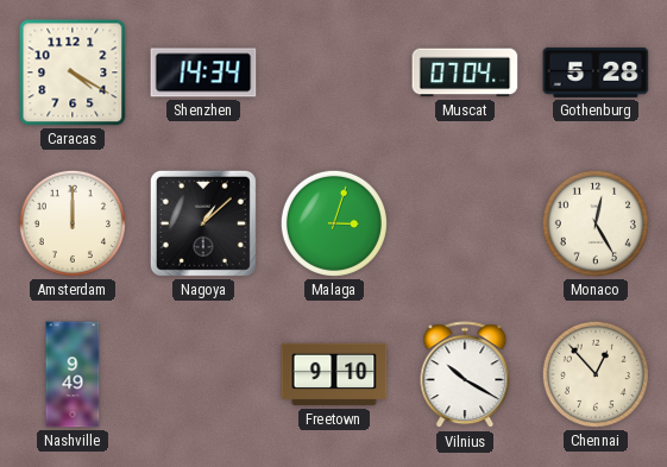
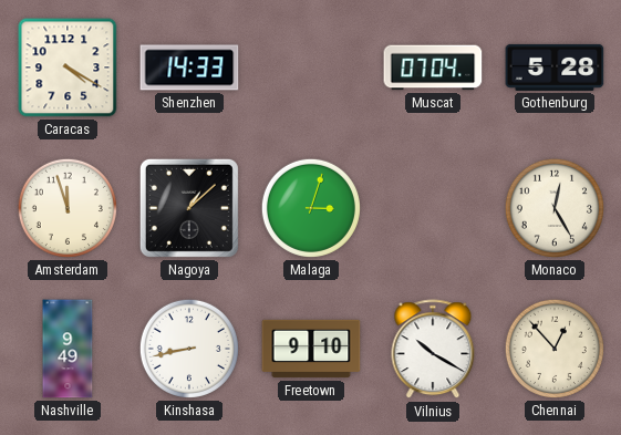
Shenzhen: 14:34 -> 14:33
Amsterdam: 12:00 -> 11:57
Kinshasa: none -> 8:43
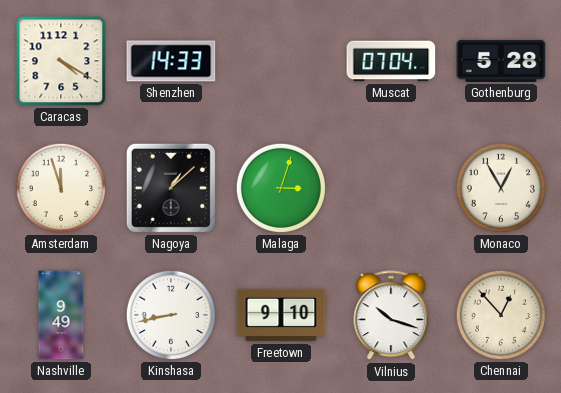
Monaco: 12:25 -> 12:55
Vilnius: 10:20 -> 10:18
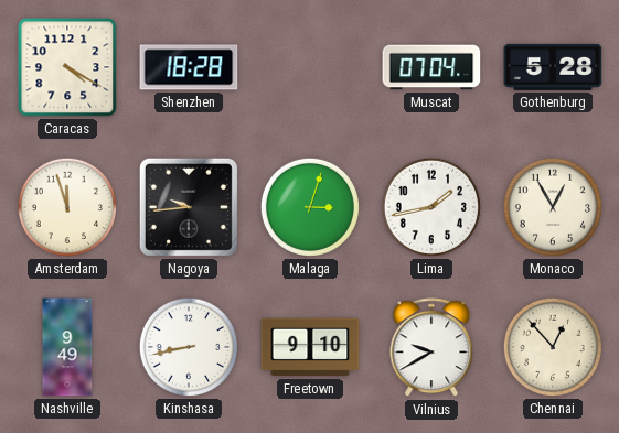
Shenzhen: 14:33 -> 18:28
Nagoya: 1:08 -> 9:44
Lima: none -> 1:43
Vilnius: 10:18 -> 9:40
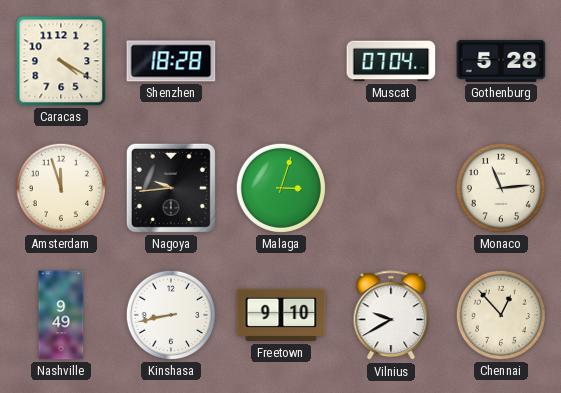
Lima: 1:43 -> none
Monaco: 12:55 -> 11:14
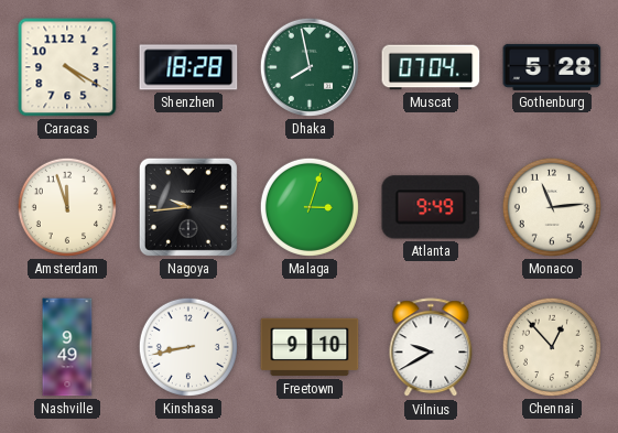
Dhaka: none -> 7:58
Atlanta: none -> 9:49
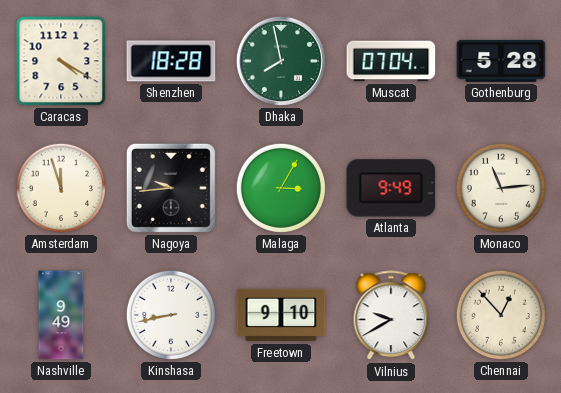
Malaga: 3:03 -> 3:05
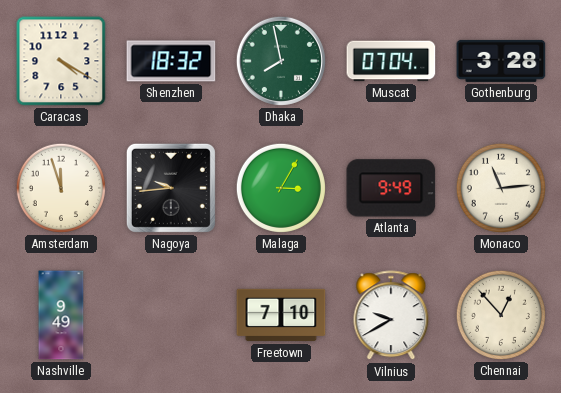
Shenzhen: 18:28 -> 18:32
Gothenburg: 5:28 -> 3:28
Kinshasa: 8:43 -> none
Freetown: 9:10 -> 7:10
